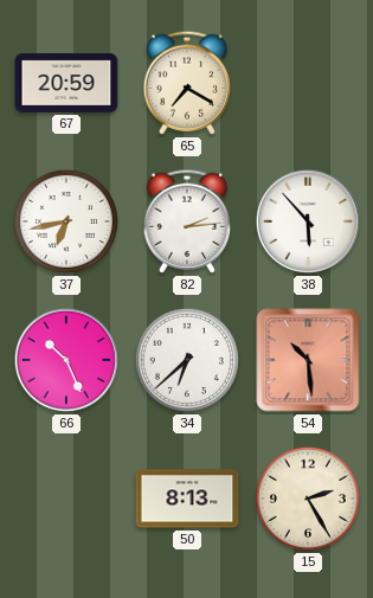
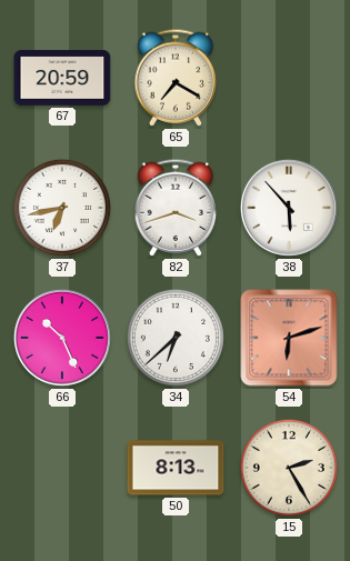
82: 2:14 -> 3:42
54: 10:29 -> 6:12
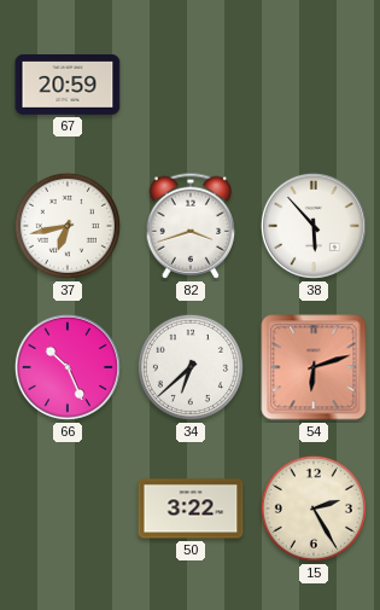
65: 7:20 -> none
50: 8:13 -> 3:22
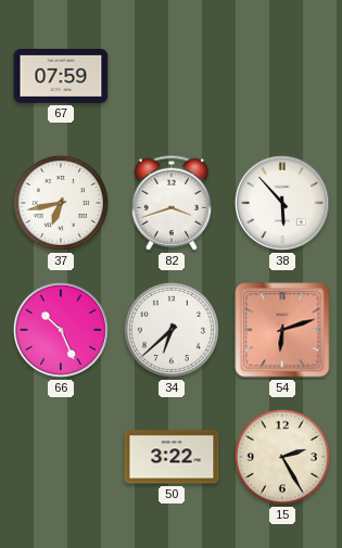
67: 20:59 -> 07:59
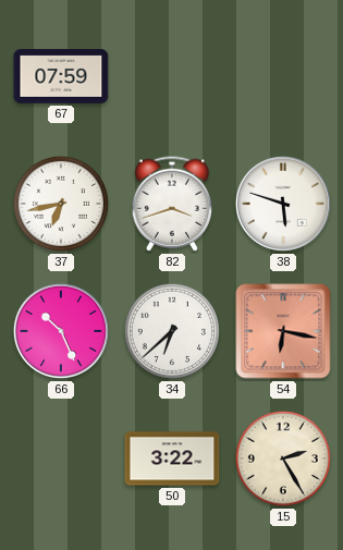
38: 5:53 -> 5:48
54: 6:12 -> 6:17
